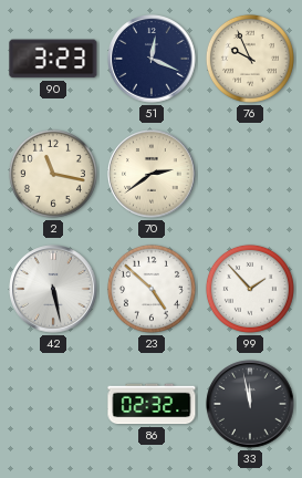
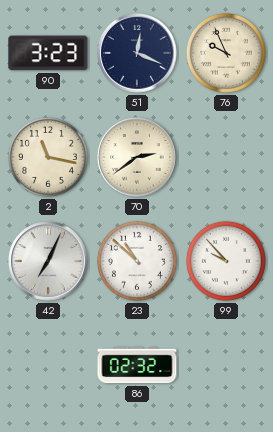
42: 5:28 -> 7:04
23: 4:52 -> 10:52
99: 1:53 -> 9:53
33: 11:58 -> none
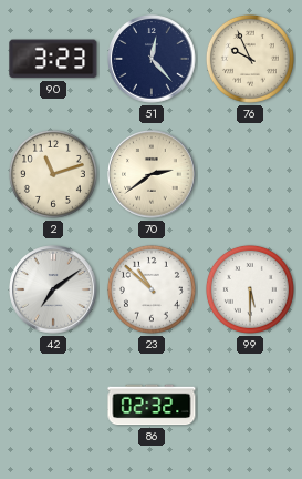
51: 12:19 -> 12:23
2: 11:17 -> 11:12
42: 7:04 -> 7:09
99: 9:53 -> 5:30
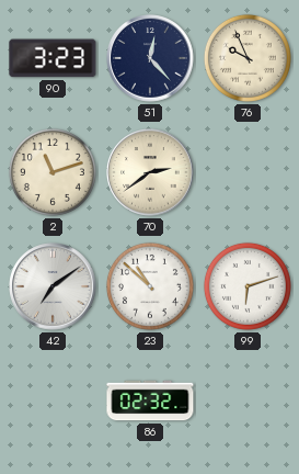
99: 5:30 -> 6:12
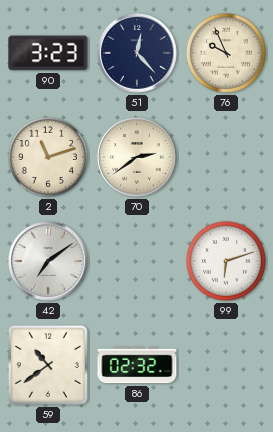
23: 10:52 -> none
59: none -> 10:39
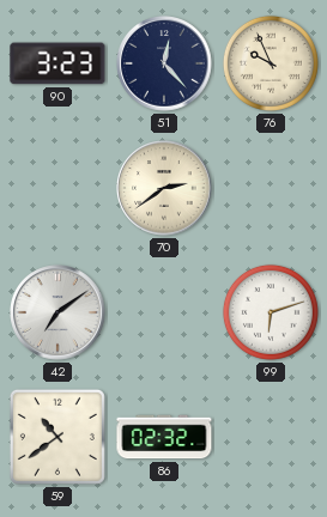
2: 11:12 -> none
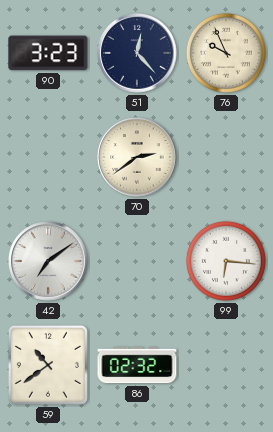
99: 6:12 -> 6:16
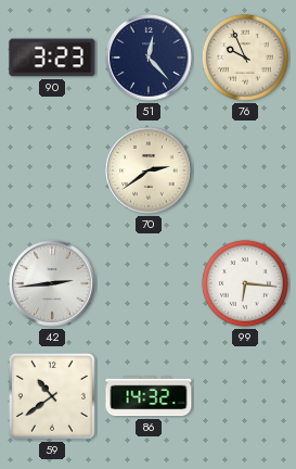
42: 7:09 -> 2:44
86: 02:32 -> 14:32
